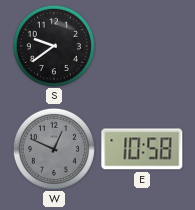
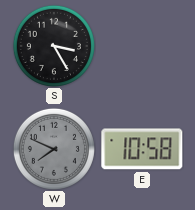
S: 9:39 -> 3:25
W: 12:49 -> 7:49
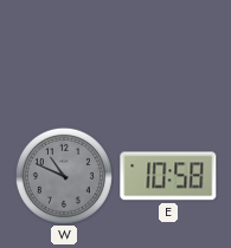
S: 3:25 -> none
W: 7:49 -> 10:49
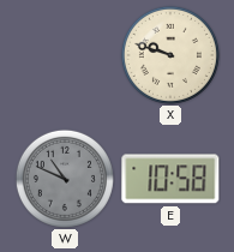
X: none -> 9:48
